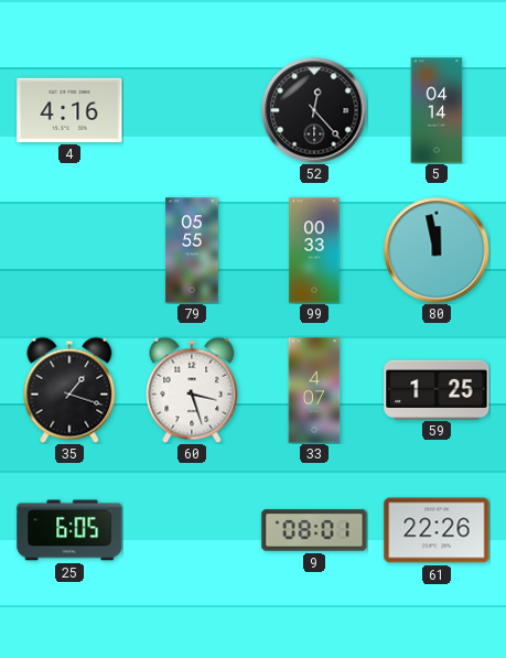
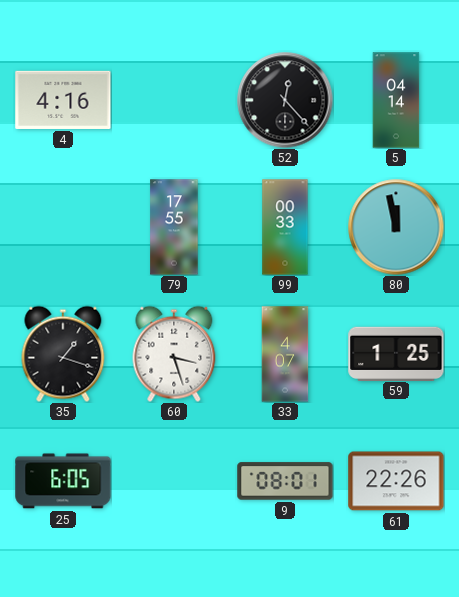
79: 05:55 -> 17:55
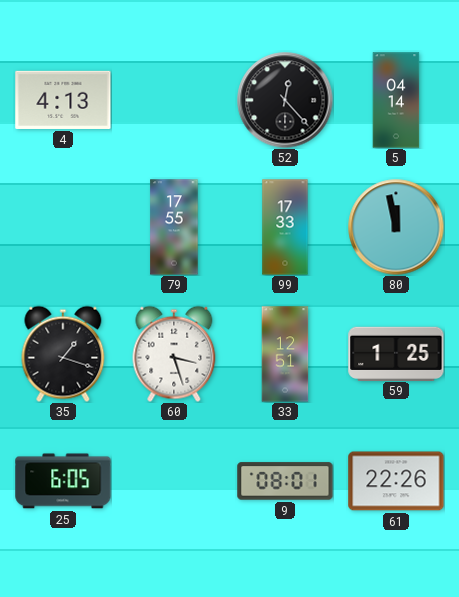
4: 4:16 -> 4:13
99: 00:33 -> 17:33
33: 4:07 -> 12:51
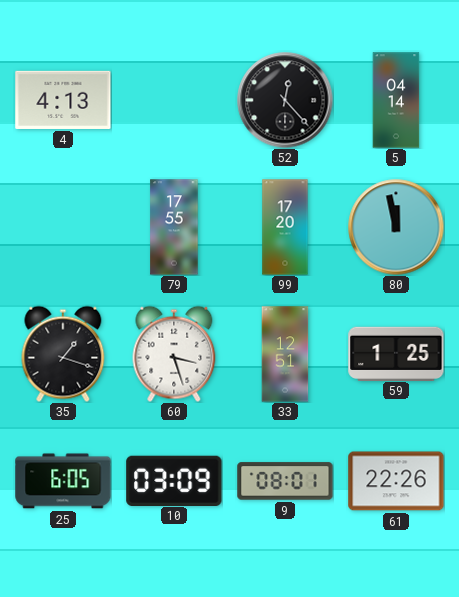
99: 17:33 -> 17:20
10: none -> 03:09
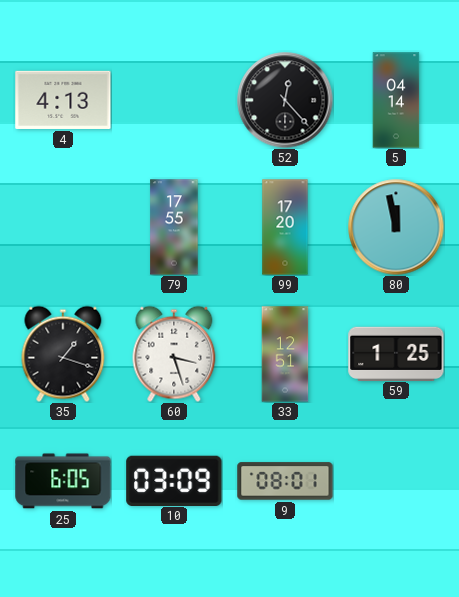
61: 22:26 -> none
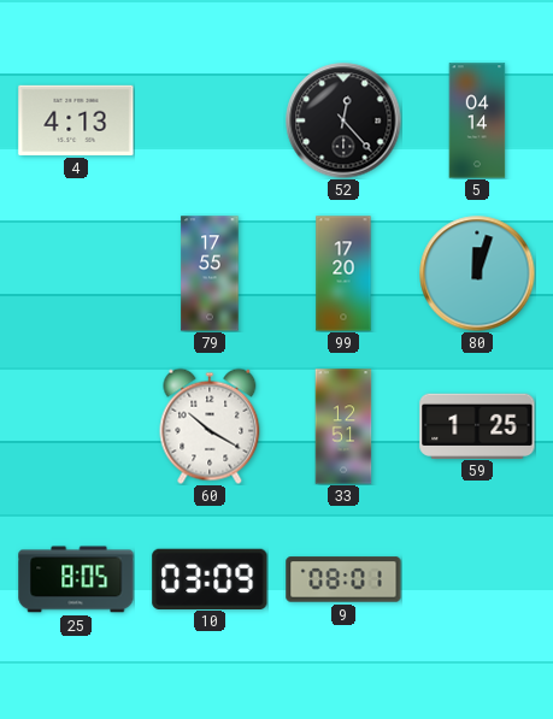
80: 11:58 -> 12:03
35: 1:18 -> none
60: 3:27 -> 10:20
25: 6:05 -> 8:05
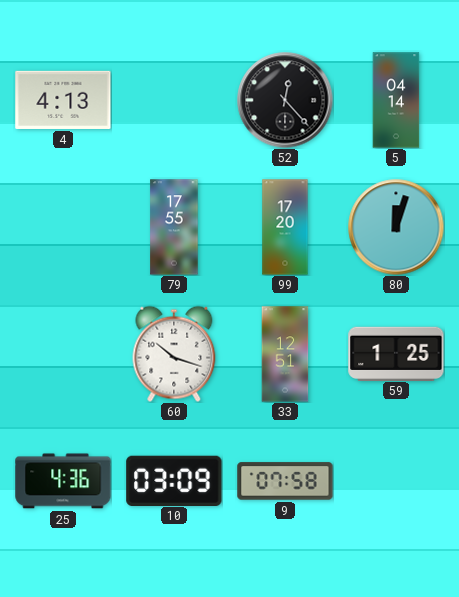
60: 10:20 -> 10:18
25: 8:05 -> 4:36
9: 08:01 -> 07:58
